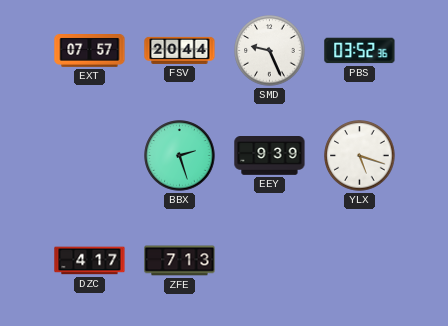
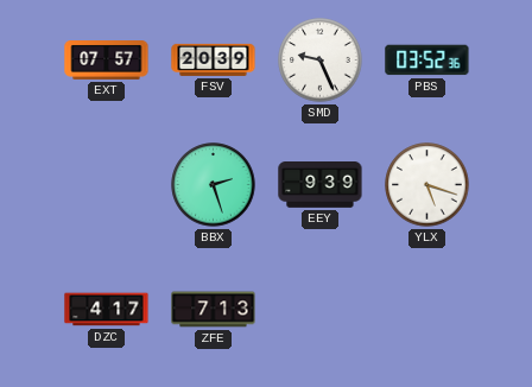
FSV: 20:44 -> 20:39
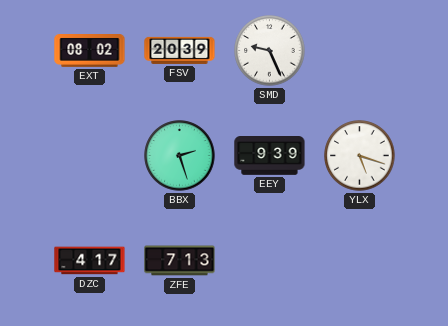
EXT: 07:57 -> 08:02
PBS: 03:52 -> none
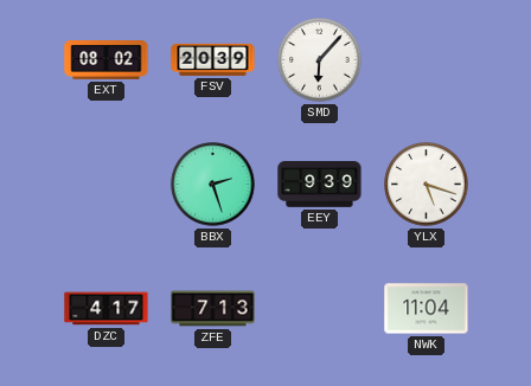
SMD: 9:26 -> 6:07
NWK: none -> 11:04
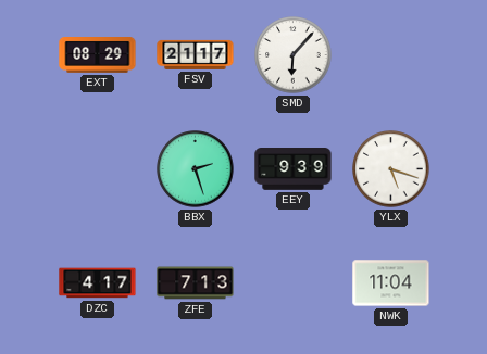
EXT: 08:02 -> 08:29
FSV: 20:39 -> 21:17
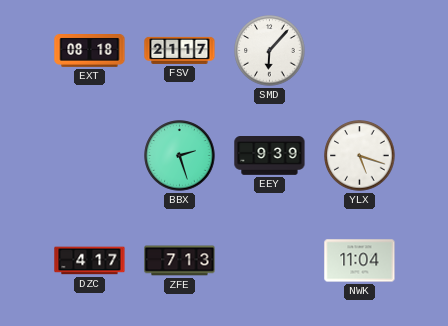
EXT: 08:29 -> 08:18
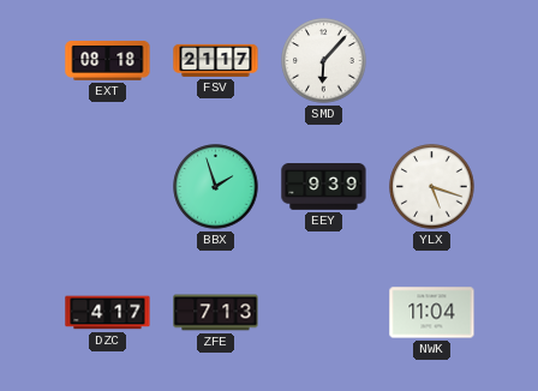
BBX: 2:27 -> 1:57
